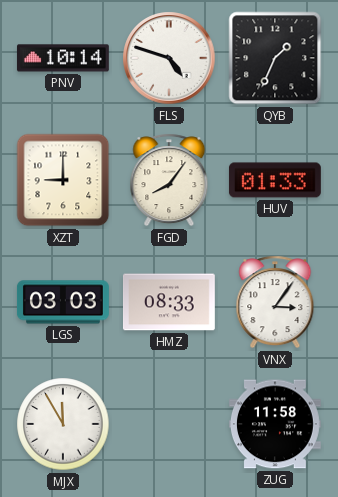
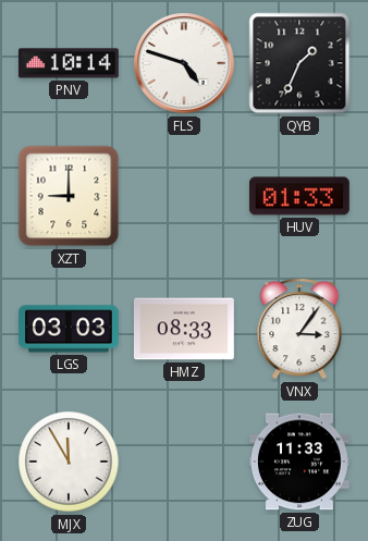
FGD: 8:06 -> none
ZUG: 11:58 -> 11:33
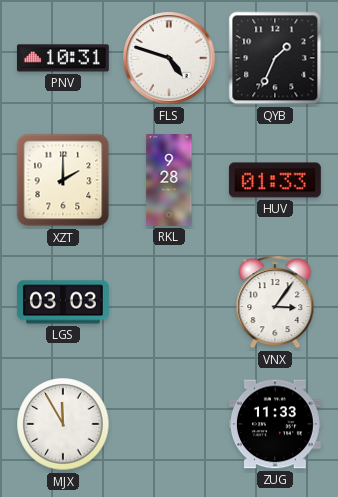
PNV: 10:14 -> 10:31
XZT: 9:00 -> 2:00
RKL: none -> 9:28
HMZ: 08:33 -> none
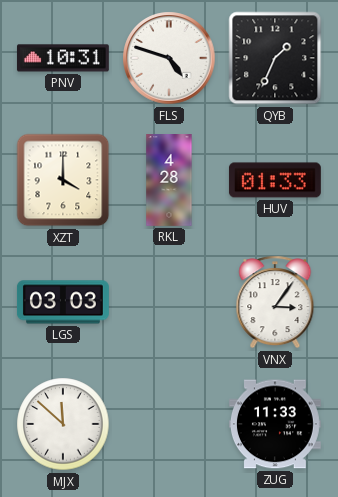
XZT: 2:00 -> 4:00
RKL: 9:28 -> 4:28
MJX: 11:55 -> 11:52
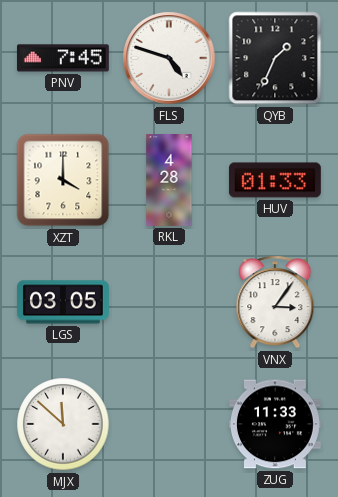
PNV: 10:31 -> 7:45
LGS: 03:03 -> 03:05
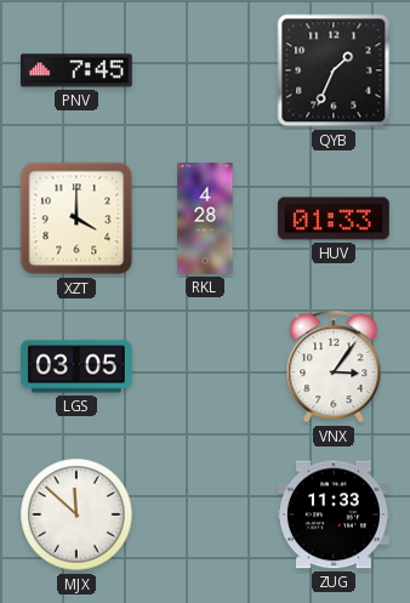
FLS: 4:48 -> none
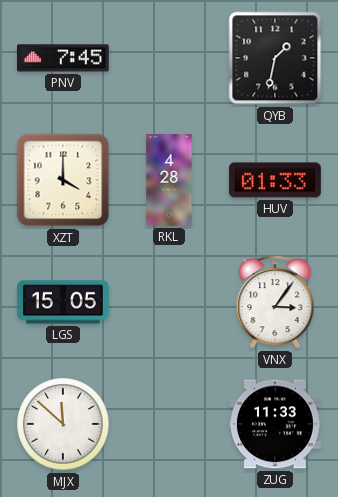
QYB: 1:34 -> 1:32
LGS: 03:05 -> 15:05
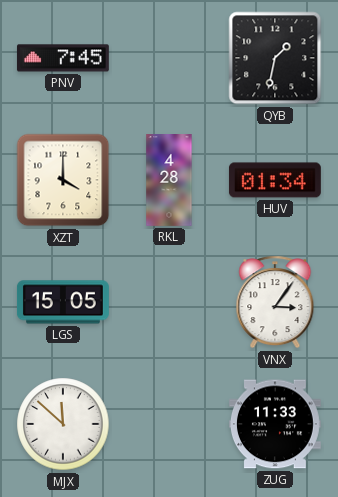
HUV: 01:33 -> 01:34
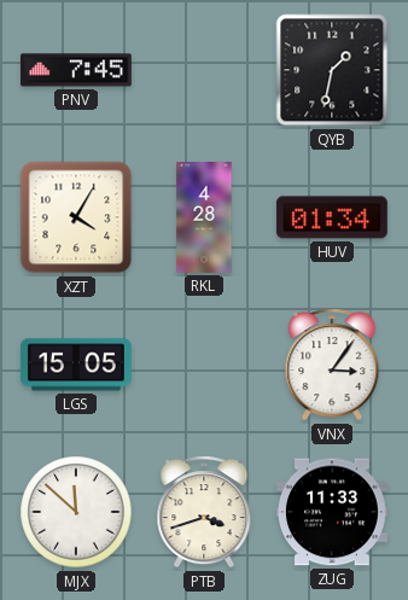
XZT: 4:00 -> 4:05
PTB: none -> 3:42
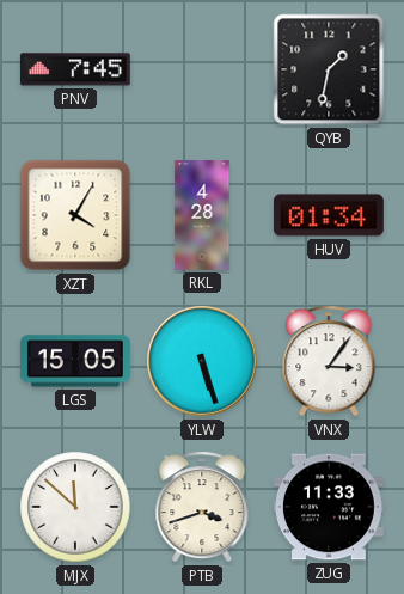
YLW: none -> 5:27
